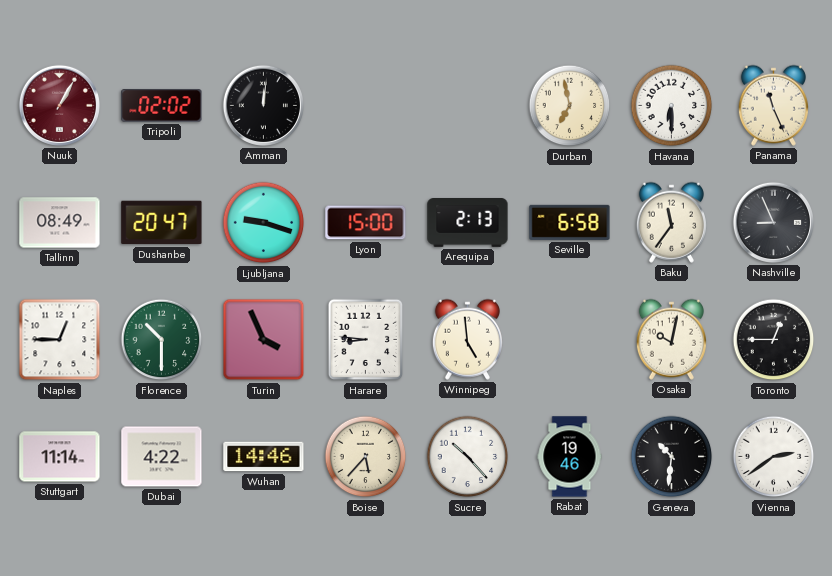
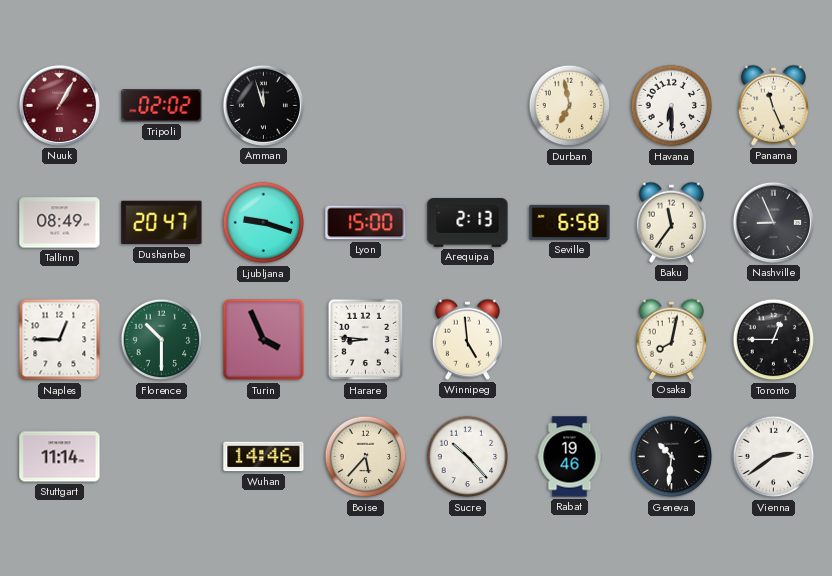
Amman: 12:01 -> 11:57
Osaka: 10:02 -> 8:02
Dubai: 4:22 -> none
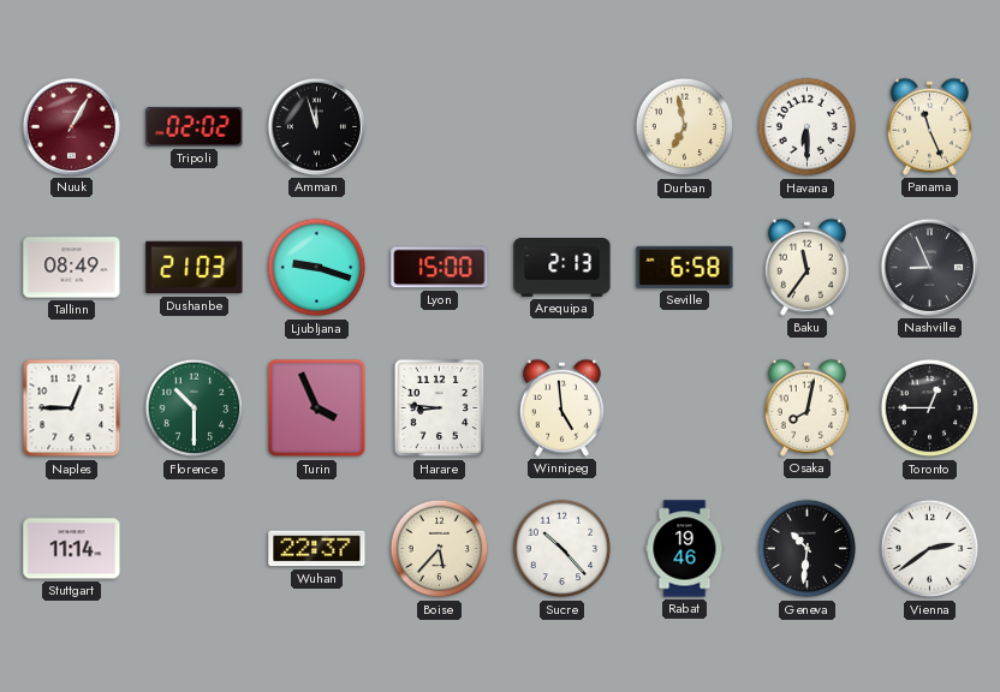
Dushanbe: 20:47 -> 21:03
Wuhan: 14:46 -> 22:37
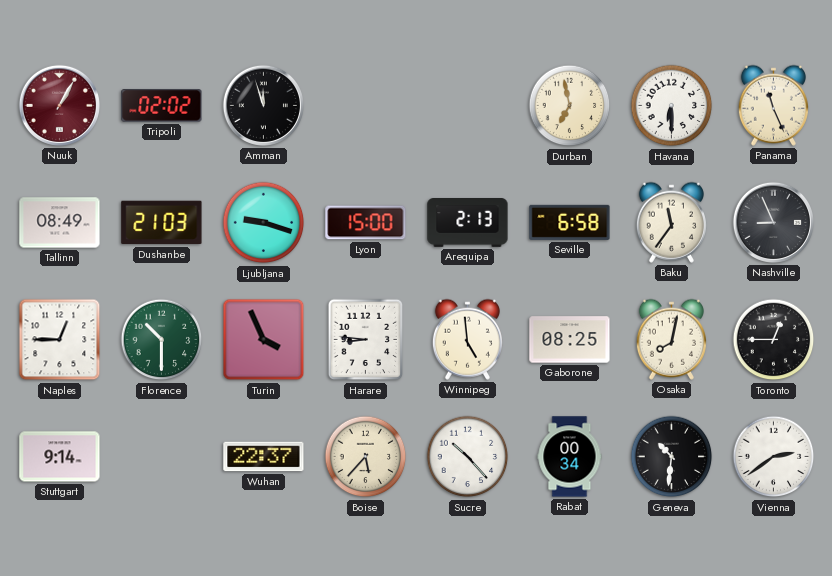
Gaborone: none -> 08:25
Stuttgart: 11:14 -> 9:14
Rabat: 19:46 -> 00:34
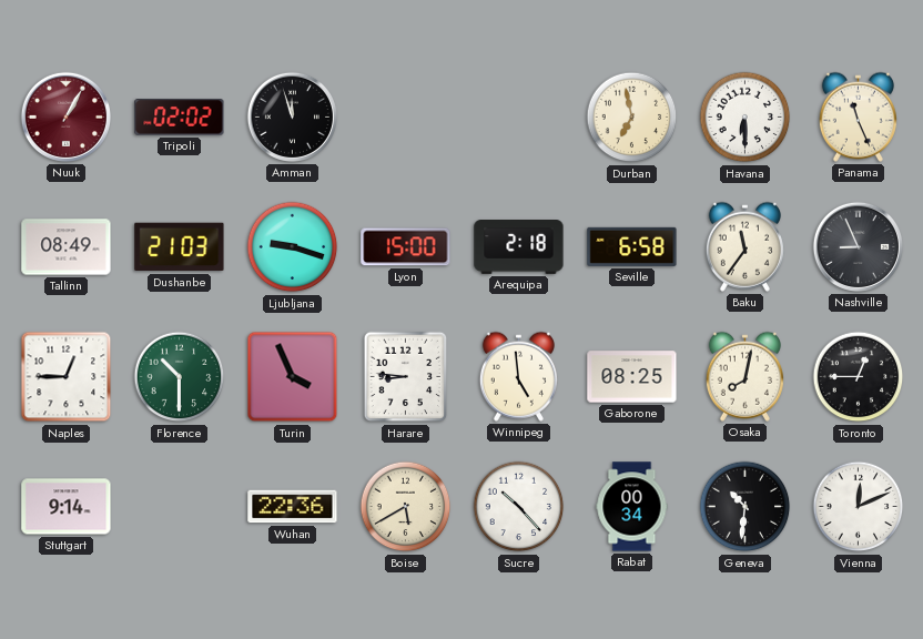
Arequipa: 2:13 -> 2:18
Wuhan: 22:37 -> 22:36
Boise: 5:37 -> 5:40
Vienna: 2:39 -> 12:11
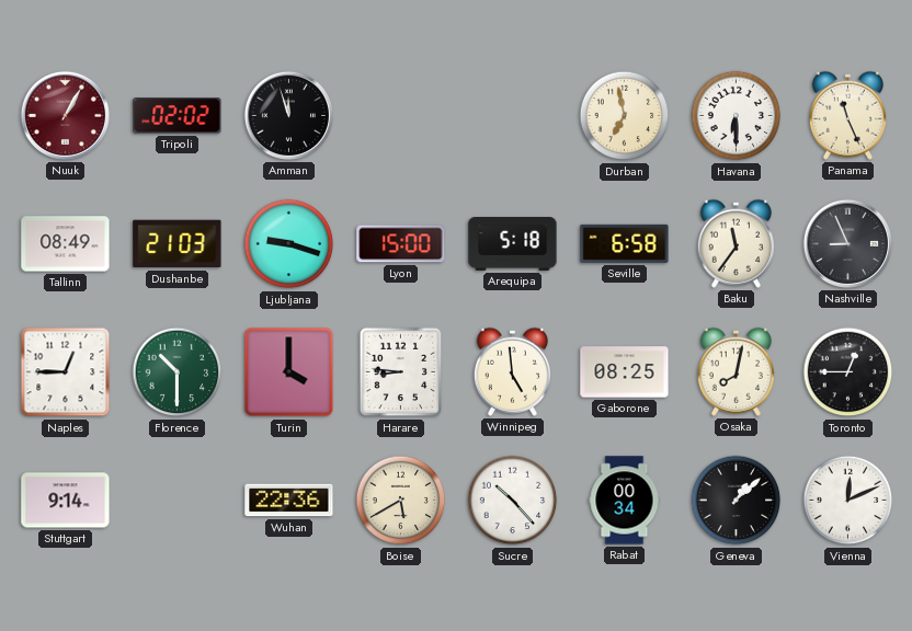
Arequipa: 2:18 -> 5:18
Turin: 3:56 -> 4:00
Geneva: 10:31 -> 1:08
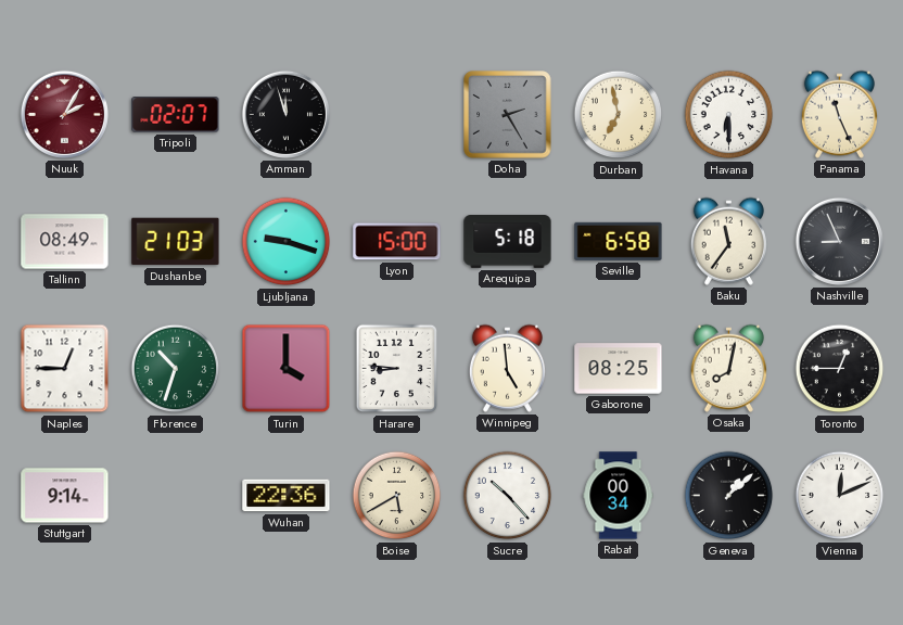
Nuuk: 1:05 -> 2:05
Tripoli: 02:02 -> 02:07
Doha: none -> 2:25
Florence: 10:30 -> 10:33
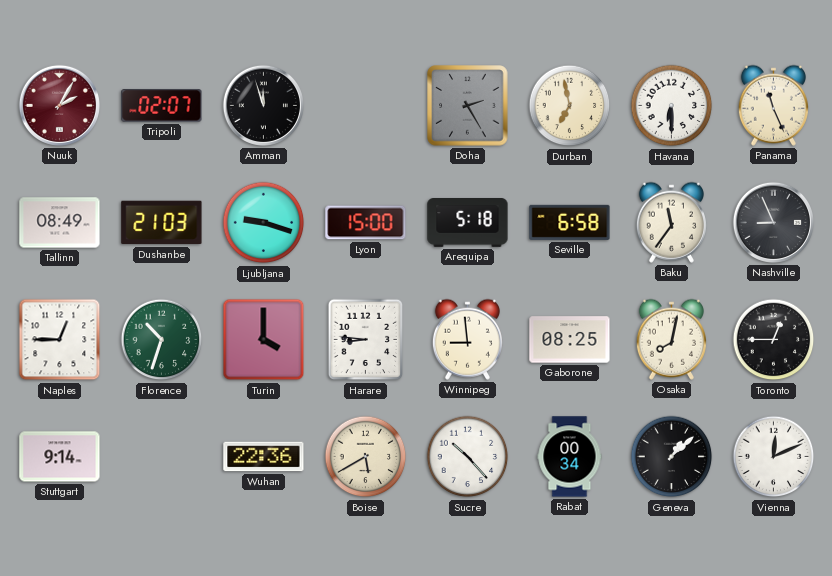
Winnipeg: 4:59 -> 8:59
